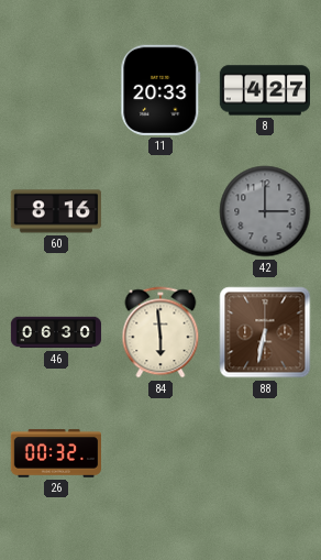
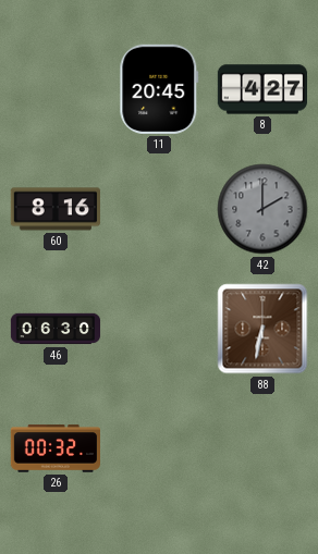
11: 20:33 -> 20:45
42: 3:00 -> 2:00
84: 5:59 -> none
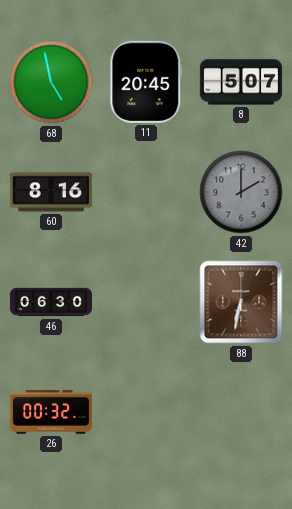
68: none -> 4:58
8: 4:27 -> 5:07
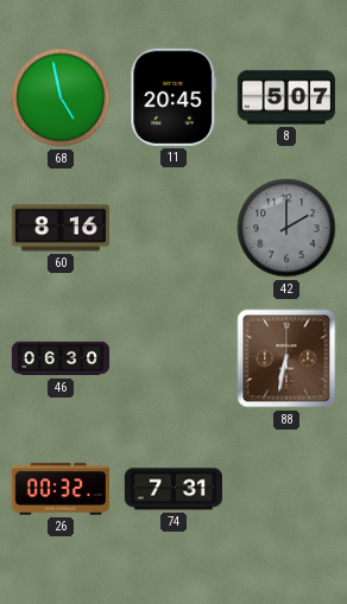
74: none -> 7:31
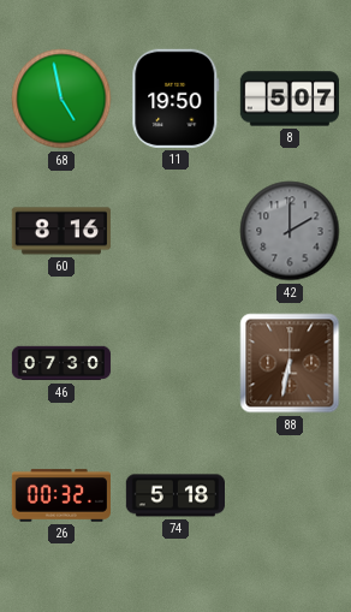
11: 20:45 -> 19:50
46: 06:30 -> 07:30
74: 7:31 -> 5:18
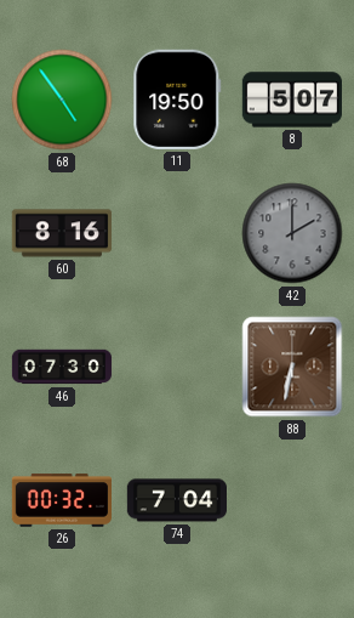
68: 4:58 -> 4:54
74: 5:18 -> 7:04
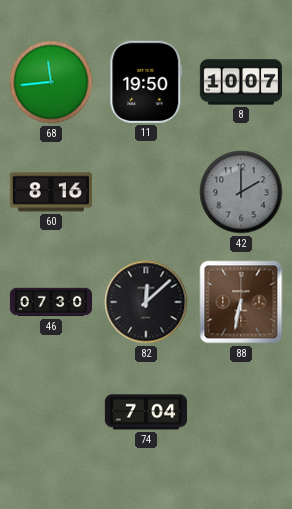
68: 4:54 -> 11:44
8: 5:07 -> 10:07
82: none -> 12:08
26: 00:32 -> none
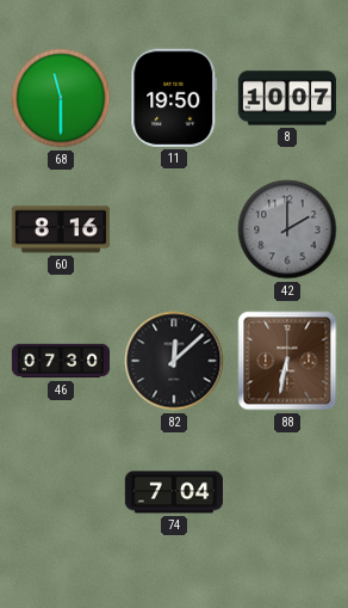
68: 11:44 -> 11:30
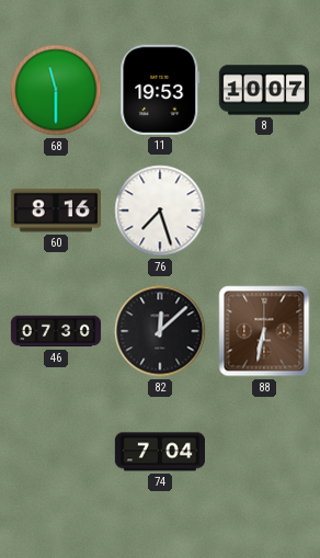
11: 19:50 -> 19:53
76: none -> 7:27
42: 2:00 -> none
